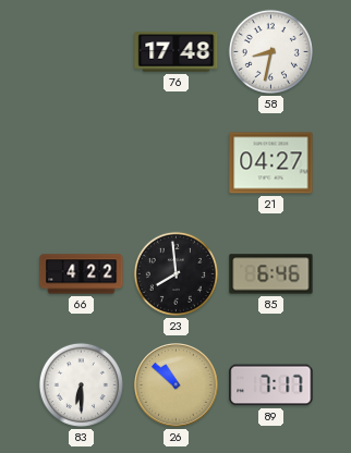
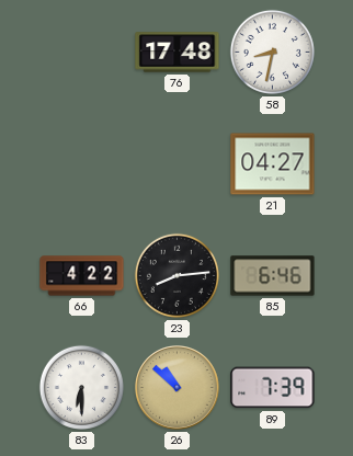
23: 7:59 -> 8:14
89: 7:17 -> 7:39
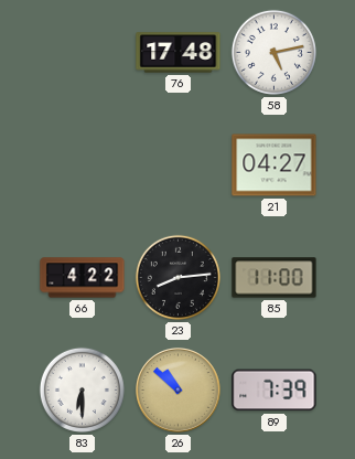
58: 8:32 -> 5:13
85: 6:46 -> 11:00
